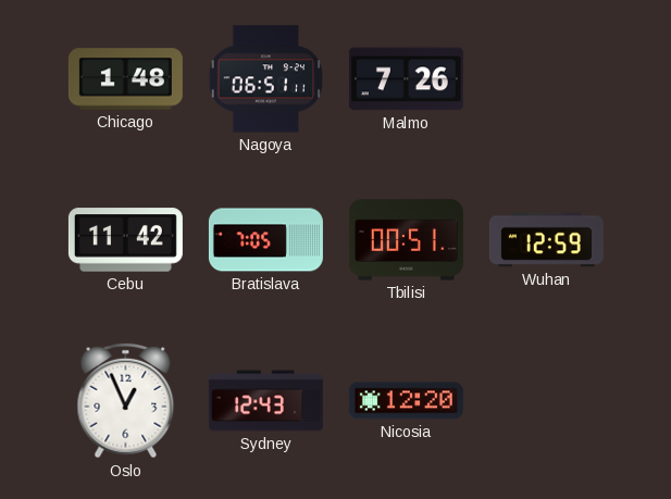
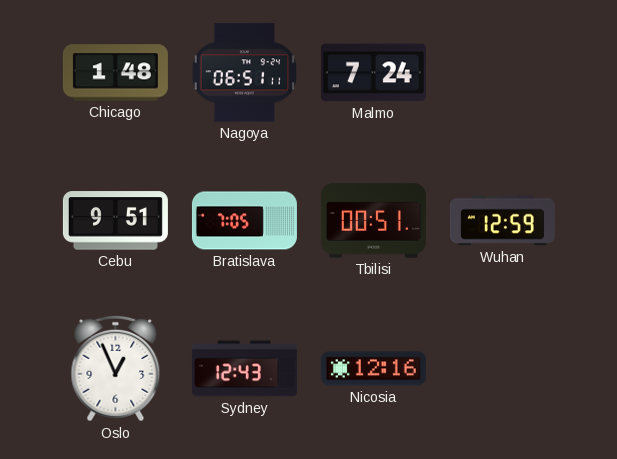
Malmo: 7:26 -> 7:24
Cebu: 11:42 -> 9:51
Nicosia: 12:20 -> 12:16
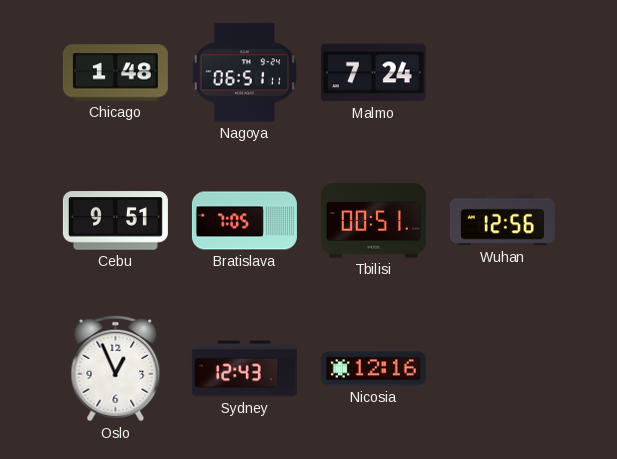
Wuhan: 12:59 -> 12:56
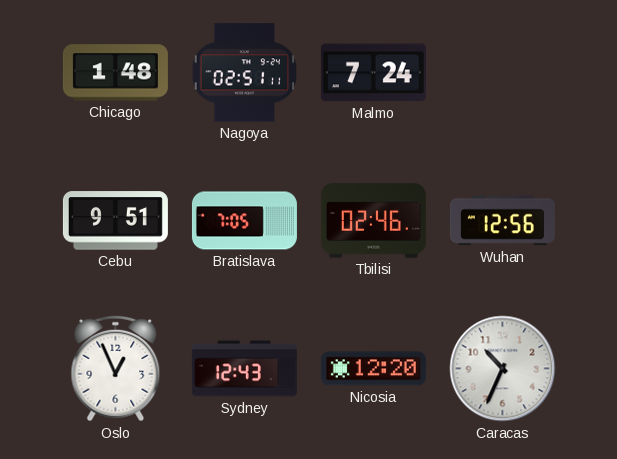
Nagoya: 06:51 -> 02:51
Tbilisi: 00:51 -> 02:46
Nicosia: 12:16 -> 12:20
Caracas: none -> 10:34
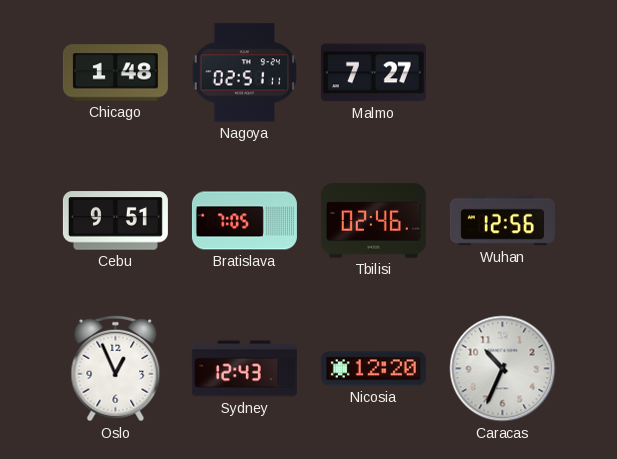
Malmo: 7:24 -> 7:27
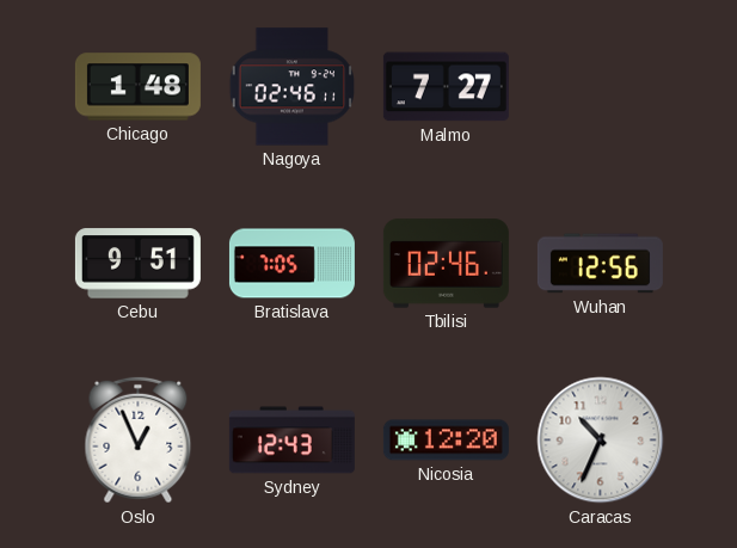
Nagoya: 02:51 -> 02:46
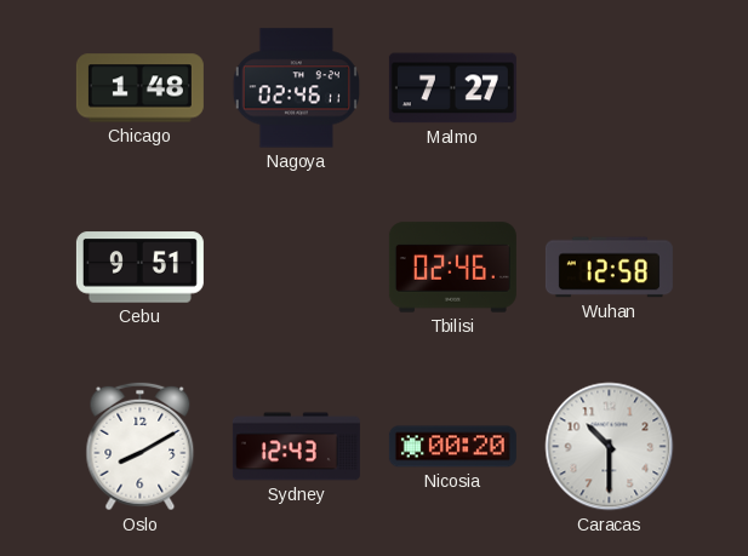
Bratislava: 7:05 -> none
Wuhan: 12:56 -> 12:58
Oslo: 12:56 -> 8:10
Nicosia: 12:20 -> 00:20
Caracas: 10:34 -> 10:30
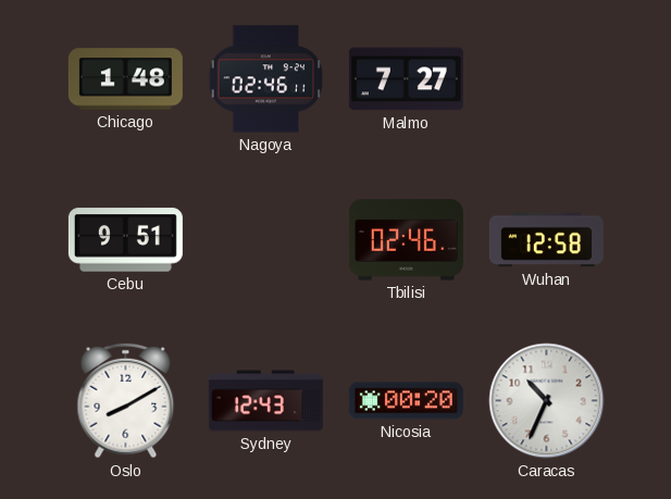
Caracas: 10:30 -> 10:34
